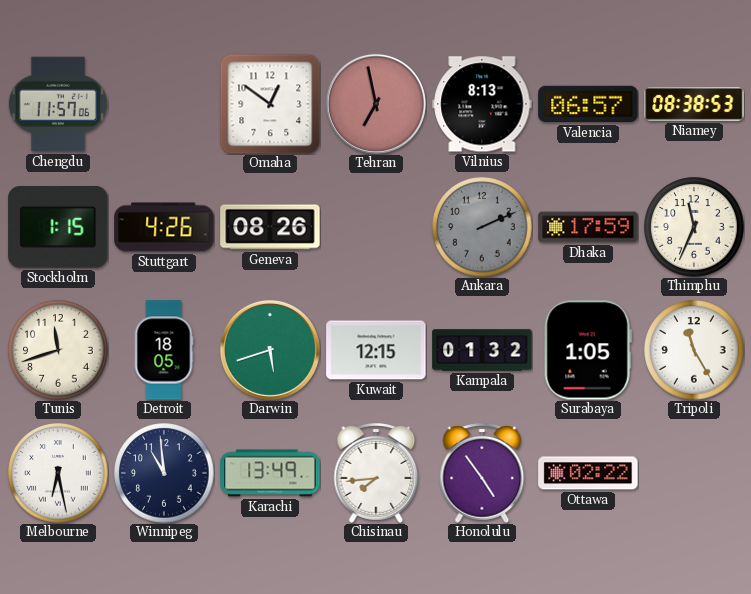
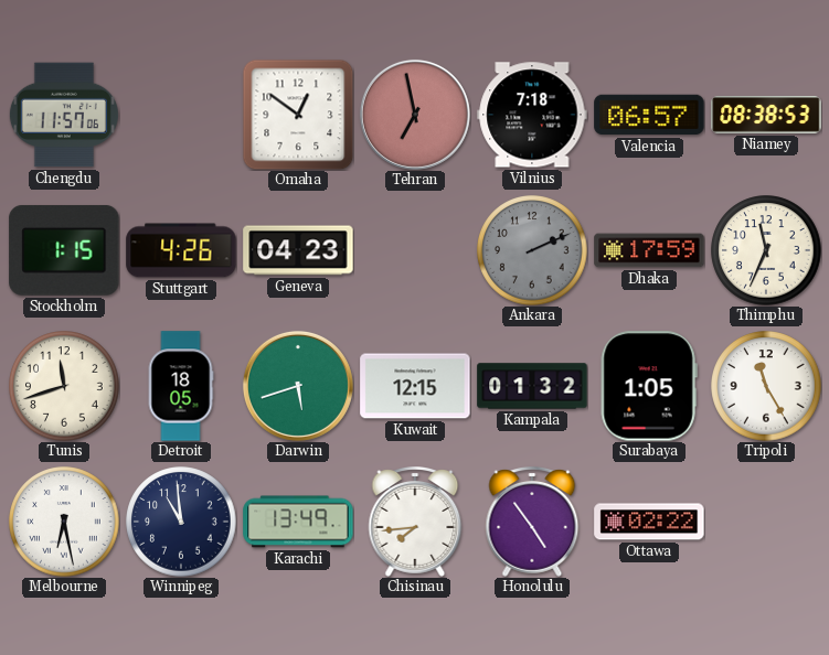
Vilnius: 8:13 -> 7:18
Geneva: 08:26 -> 04:23
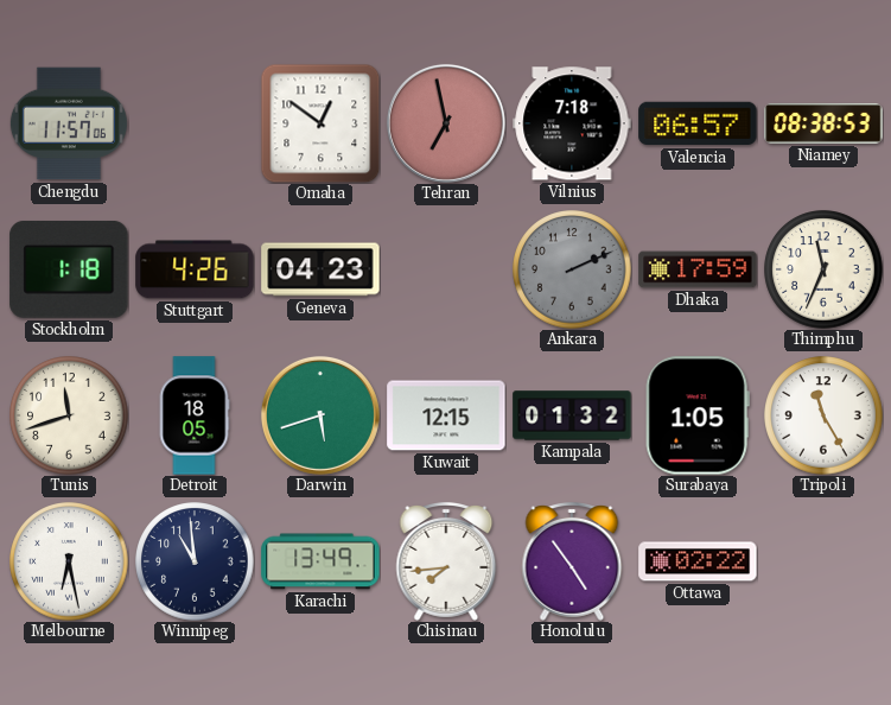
Stockholm: 1:15 -> 1:18
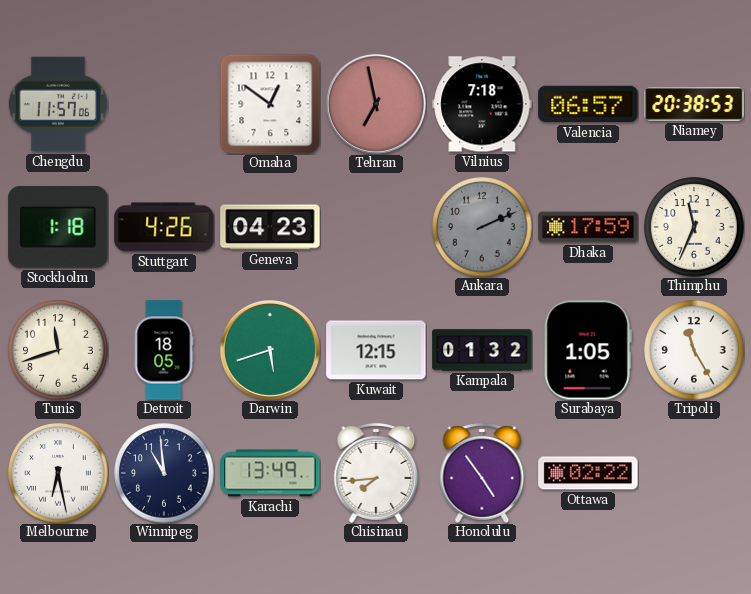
Niamey: 08:38 -> 20:38
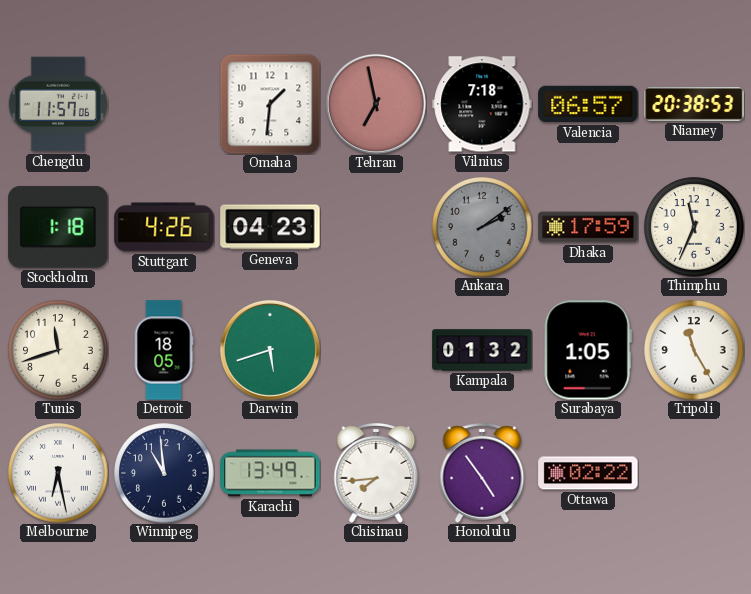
Omaha: 12:51 -> 1:31
Ankara: 2:11 -> 2:09
Kuwait: 12:15 -> none
